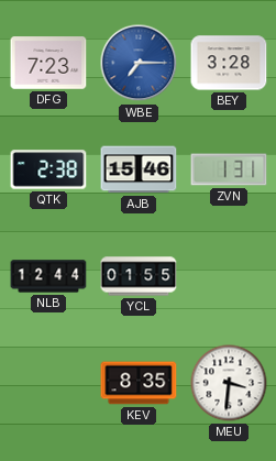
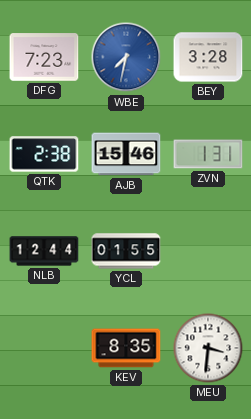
WBE: 7:15 -> 7:32
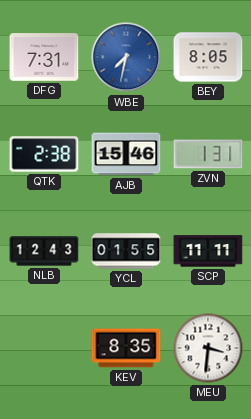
DFG: 7:23 -> 7:31
BEY: 3:28 -> 8:05
NLB: 12:44 -> 12:43
SCP: none -> 11:11
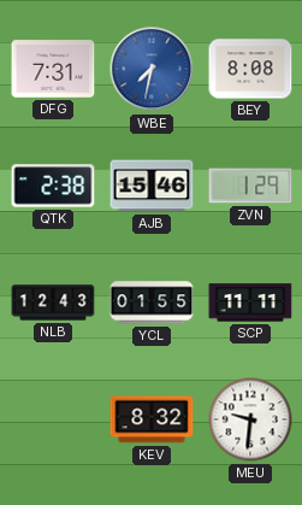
BEY: 8:05 -> 8:08
ZVN: 1:31 -> 1:29
KEV: 8:35 -> 8:32
MEU: 3:31 -> 9:31
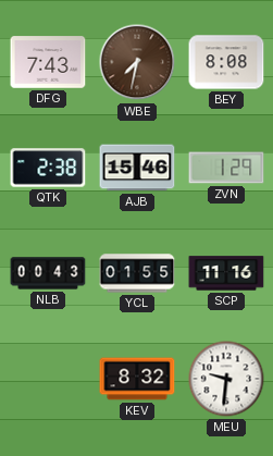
DFG: 7:31 -> 7:43
WBE dial: blue -> brown
NLB: 12:43 -> 00:43
SCP: 11:11 -> 11:16
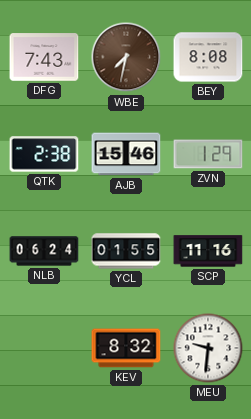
NLB: 00:43 -> 06:24
